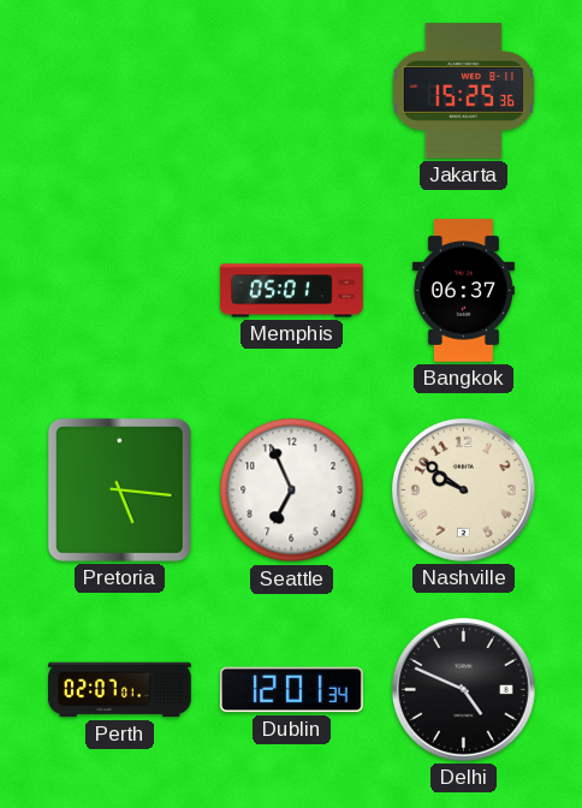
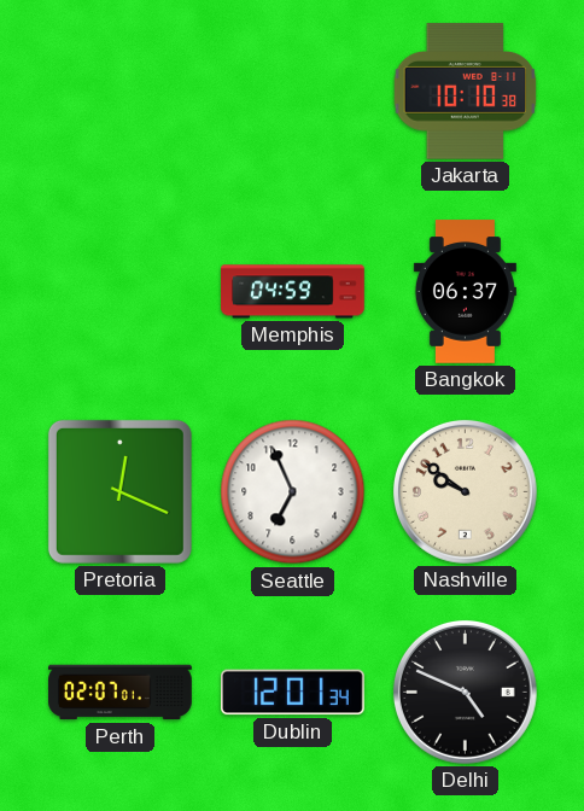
Jakarta: 15:25 -> 10:10
Memphis: 05:01 -> 04:59
Pretoria: 5:16 -> 12:19
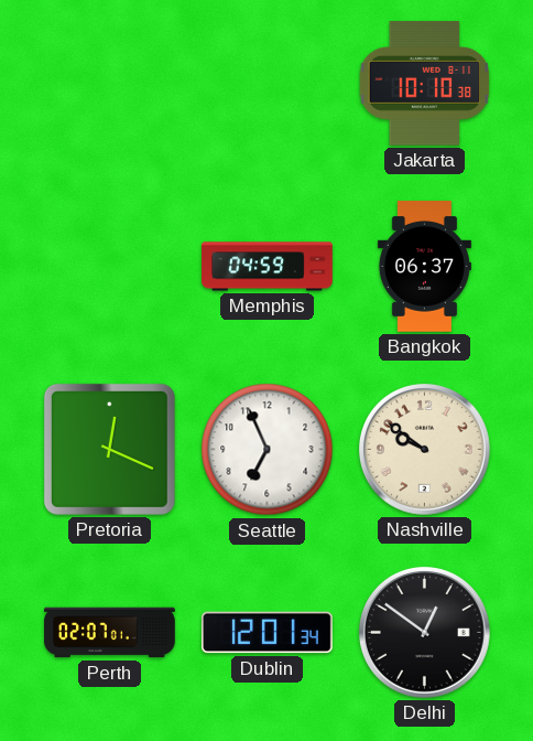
Delhi: 4:49 -> 12:51
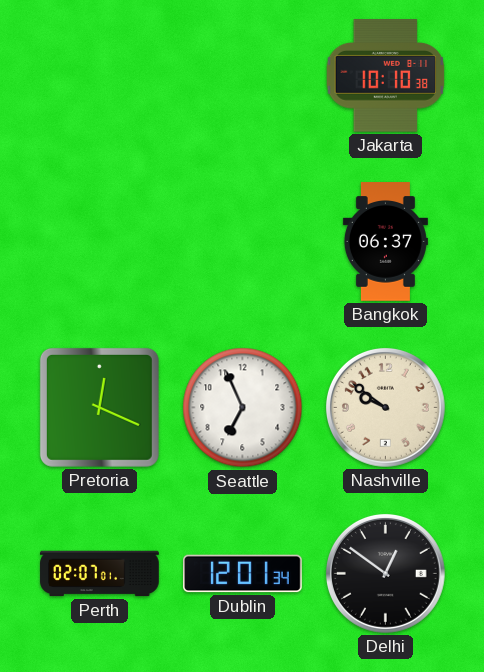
Memphis: 04:59 -> none
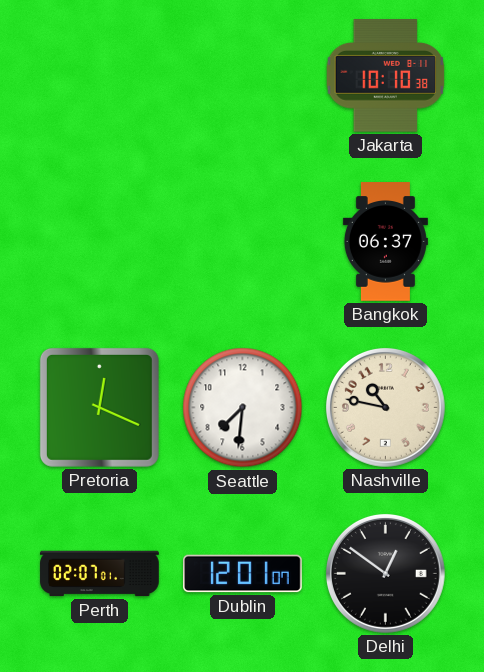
Seattle: 6:56 -> 7:31
Nashville: 9:51 -> 10:47
Dublin: 12:01:34 -> 12:01:07
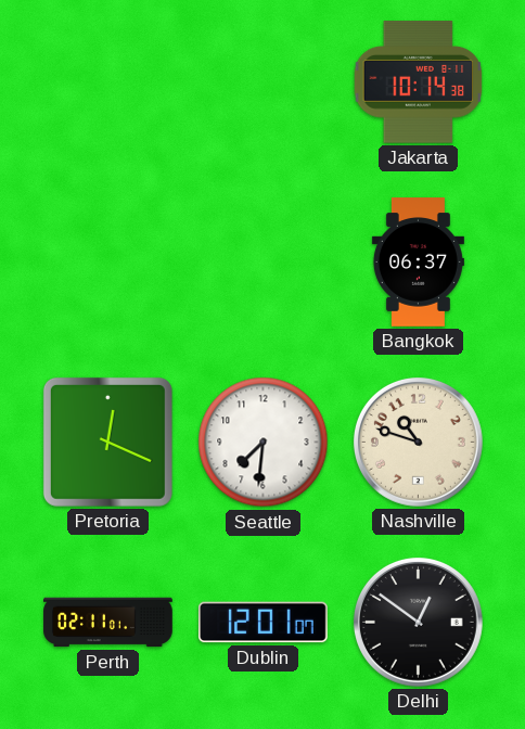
Jakarta: 10:10 -> 10:14
Nashville: 10:47 -> 10:48
Perth: 02:07 -> 02:11
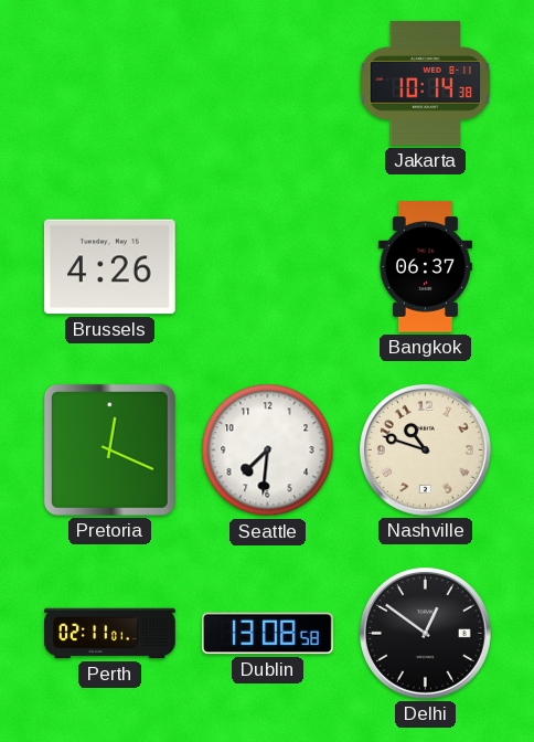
Brussels: none -> 4:26
Dublin: 12:01 -> 13:08
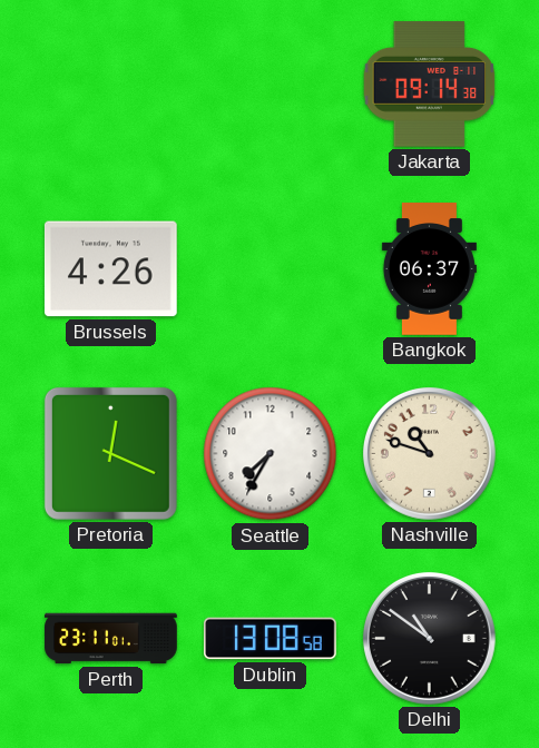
Jakarta: 10:14 -> 09:14
Seattle: 7:31 -> 7:35
Perth: 02:11 -> 23:11
Delhi: 12:51 -> 10:51
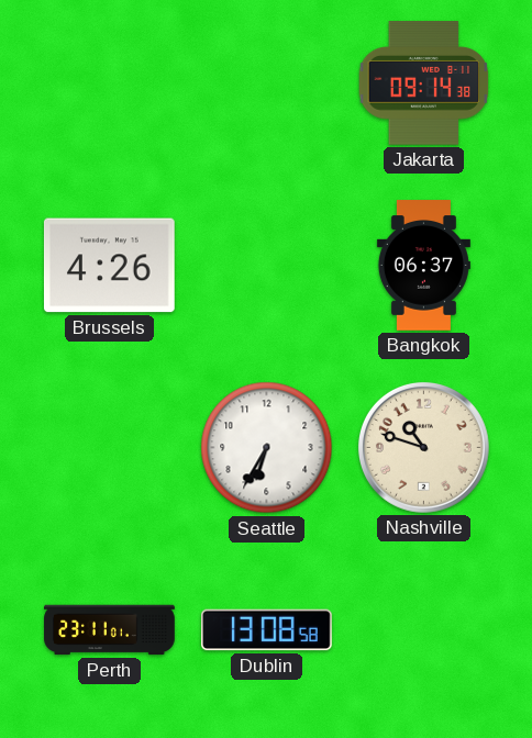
Pretoria: 12:19 -> none
Seattle: 7:35 -> 6:35
Delhi: 10:51 -> none
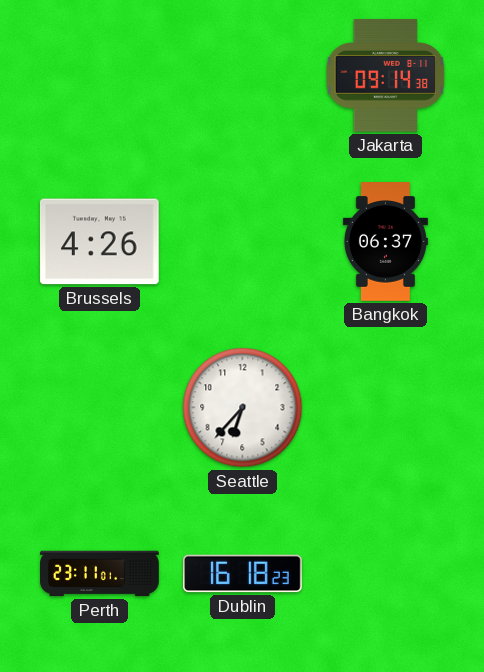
Seattle: 6:35 -> 6:37
Nashville: 10:48 -> none
Dublin: 13:08 -> 16:18
